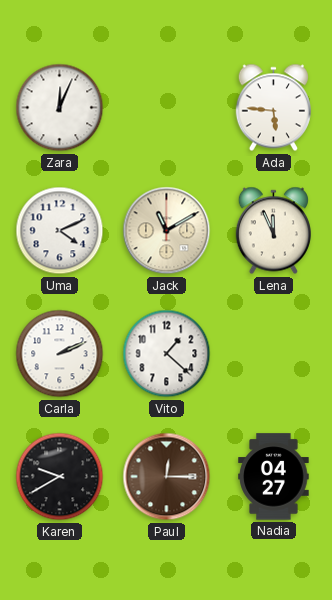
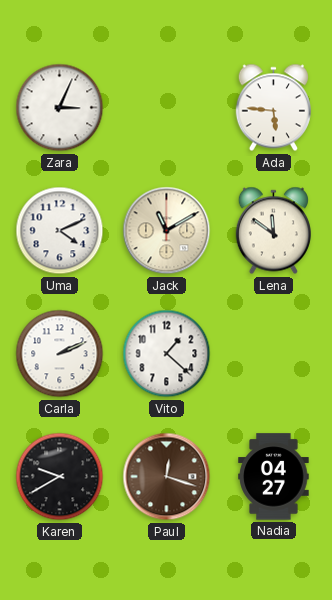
Zara: 12:04 -> 3:04
Lena: 11:56 -> 11:51
Paul: 12:15 -> 12:18
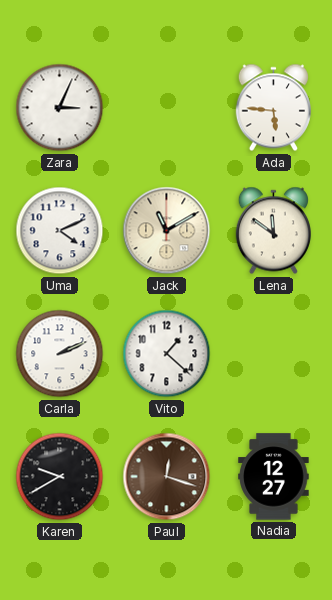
Nadia: 04:27 -> 12:27
